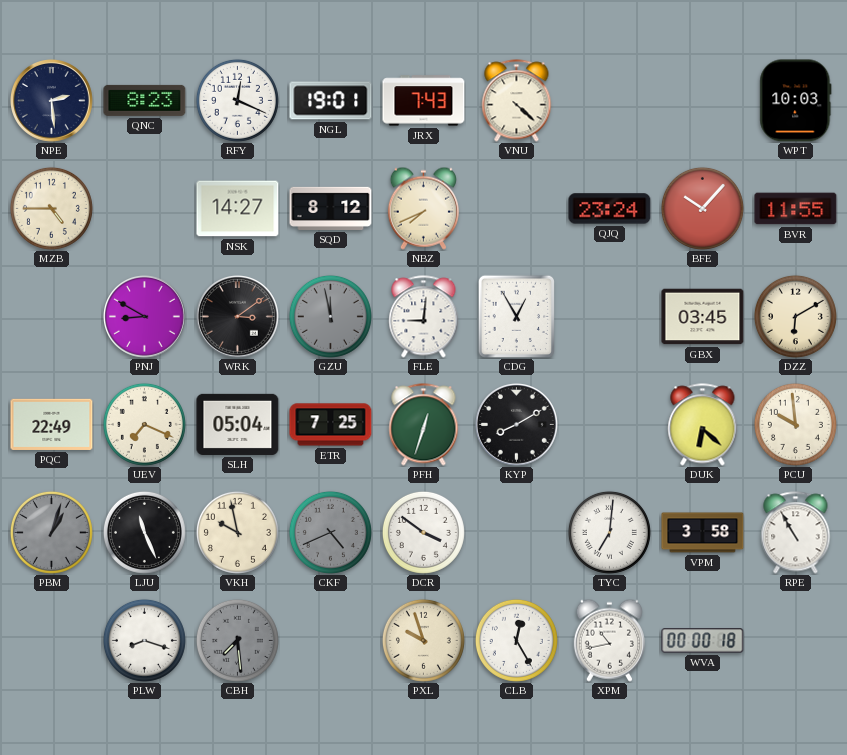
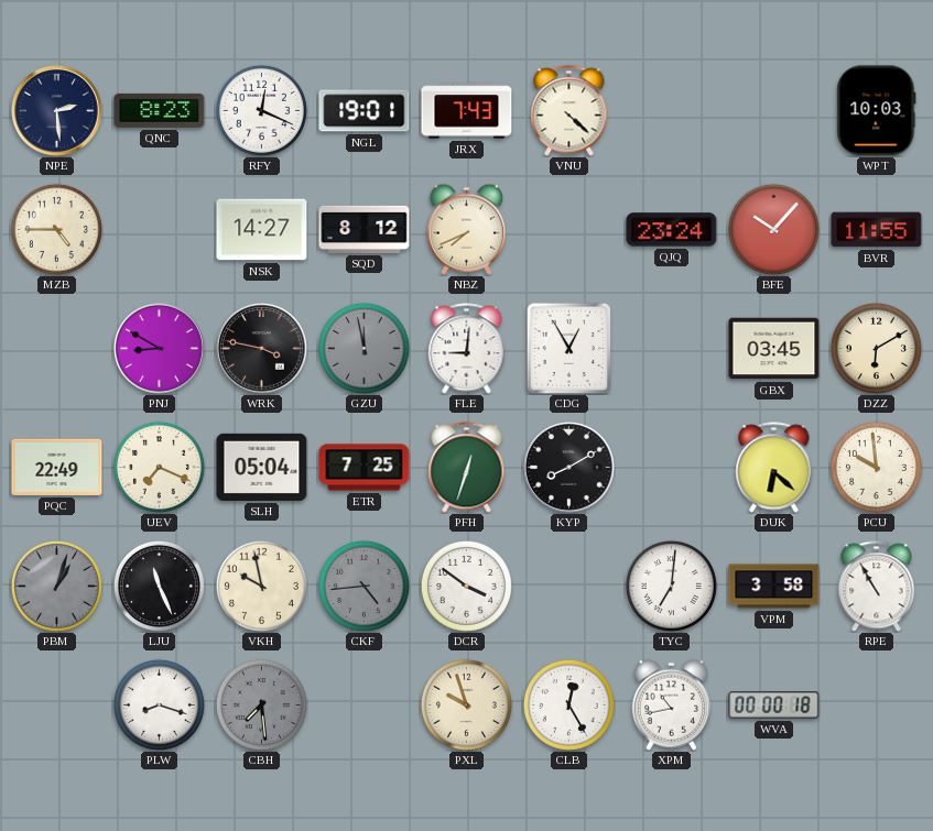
WRK: 3:09 -> 3:47
CKF: 4:41 -> 4:44
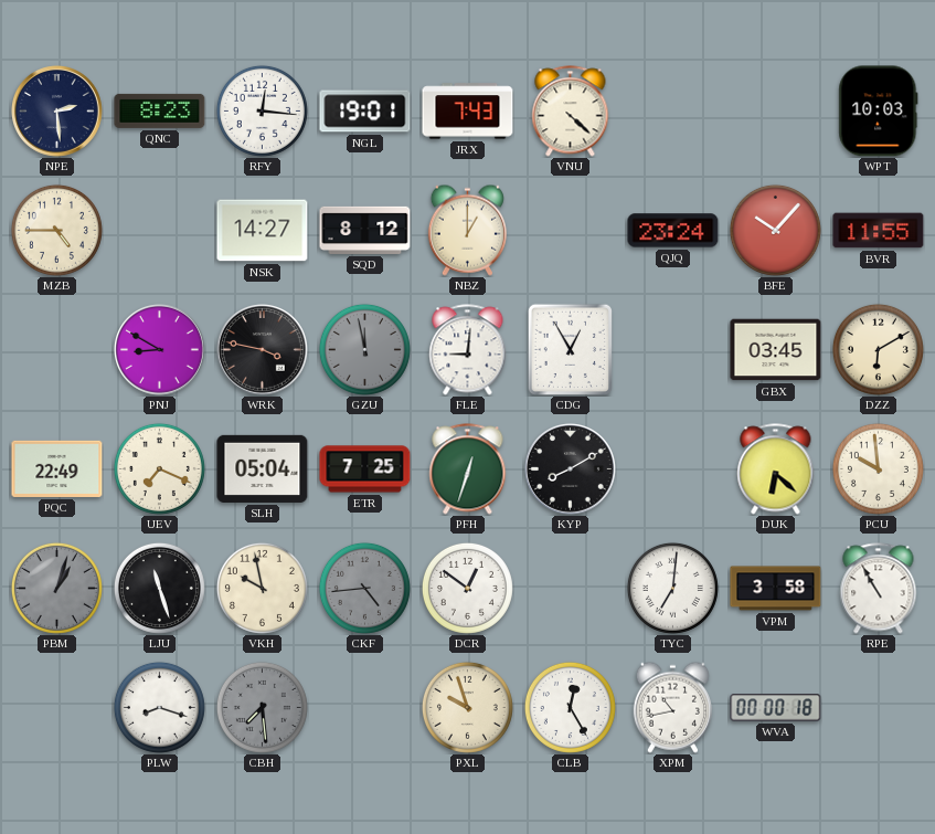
RFY: 12:19 -> 12:16
NBZ: 7:41 -> 1:00
LJU: 11:26 -> 11:27
DCR: 3:51 -> 12:51
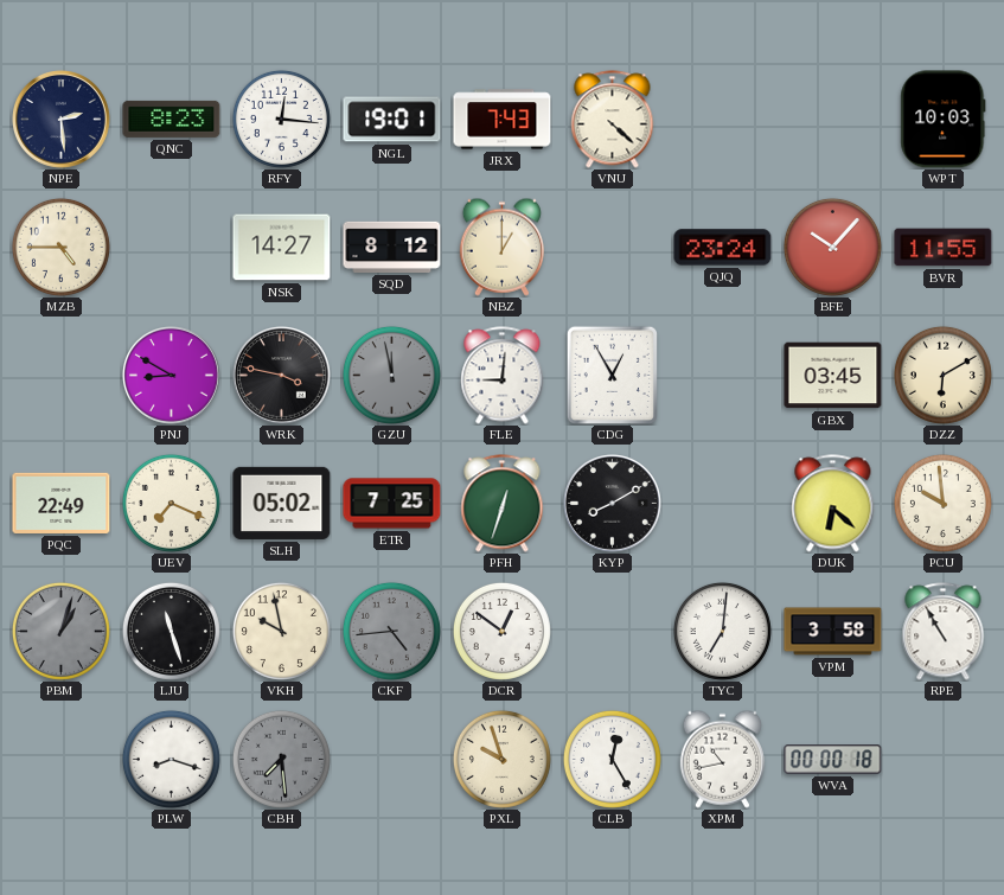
SLH: 05:04 -> 05:02
